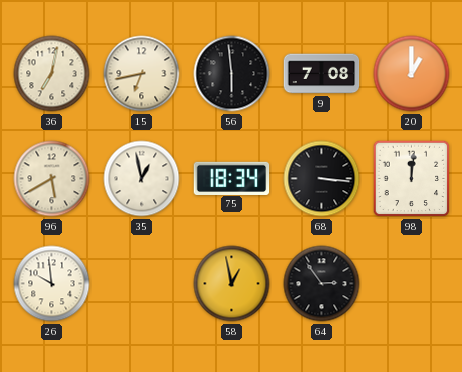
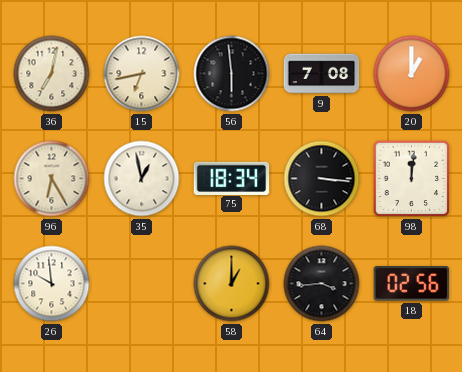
96: 5:40 -> 6:25
58: 12:58 -> 1:00
64: 2:54 -> 3:44
18: none -> 02:56
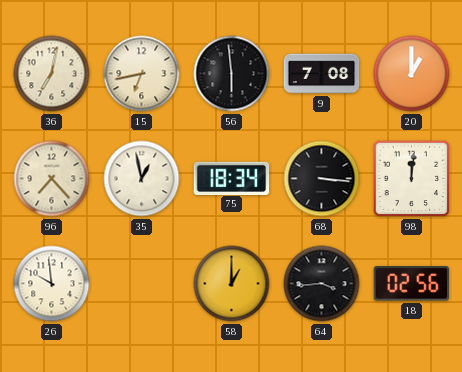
96: 6:25 -> 7:23
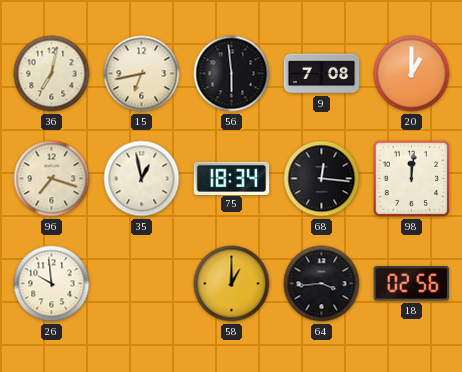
96: 7:23 -> 7:18
68: 3:16 -> 12:16
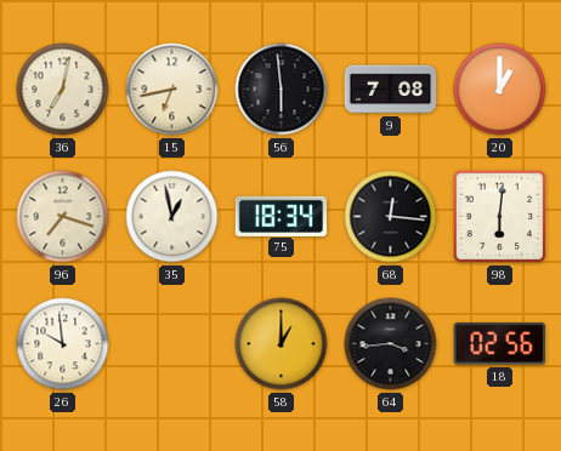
98: 12:01 -> 6:01
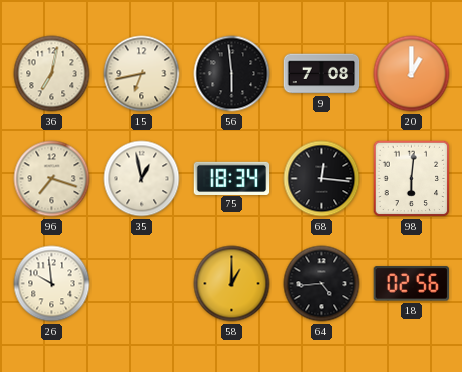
64: 3:44 -> 4:44
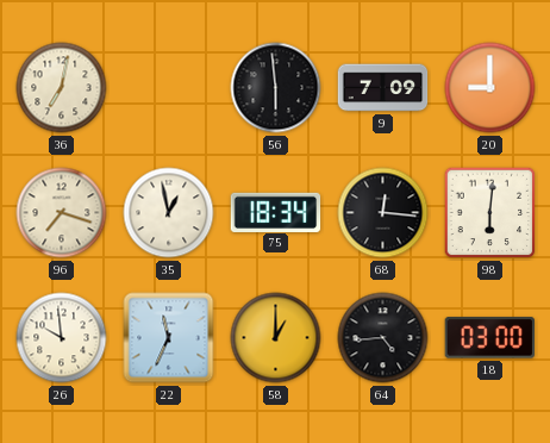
15: 6:43 -> none
9: 7:08 -> 7:09
20: 1:00 -> 9:00
22: none -> 11:34
18: 02:56 -> 03:00
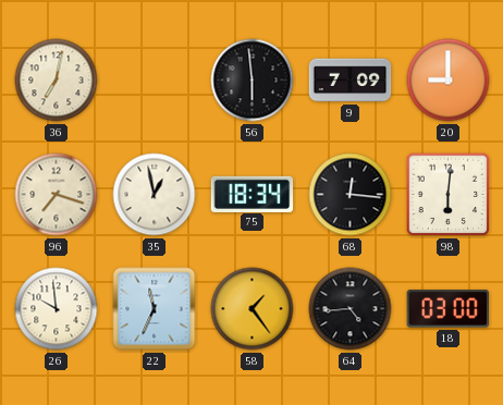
58: 1:00 -> 1:24
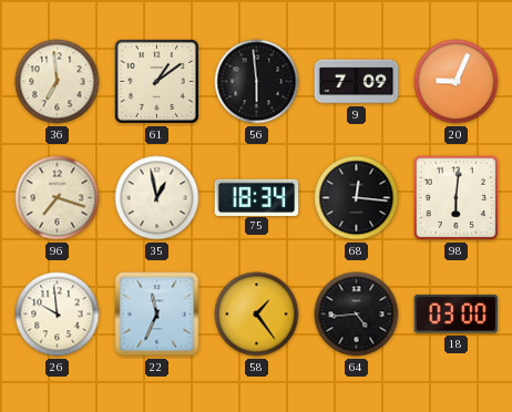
36: 7:02 -> 6:59
61: none -> 1:09
20: 9:00 -> 9:04
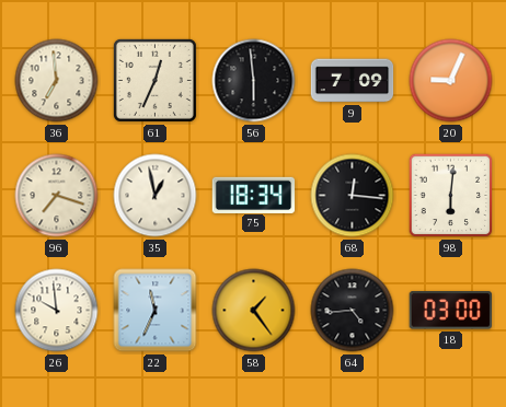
61: 1:09 -> 12:34
